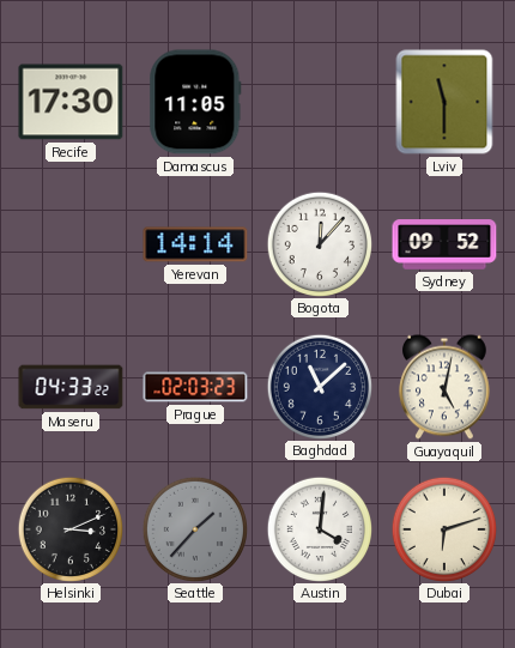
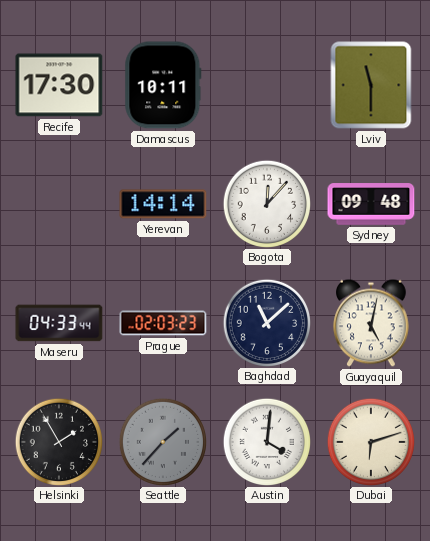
Damascus: 11:05 -> 10:11
Sydney: 09:52 -> 09:48
Maseru: 04:33:22 -> 04:33:44
Helsinki: 3:11 -> 1:55
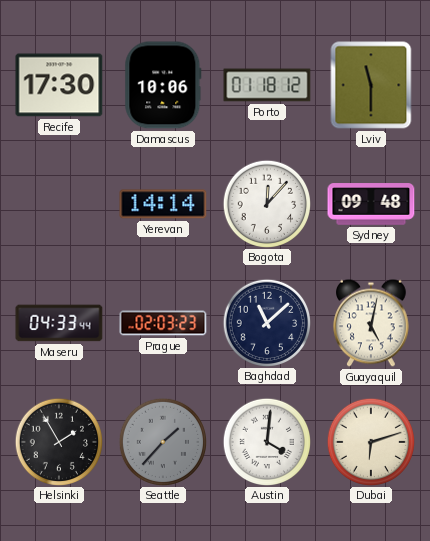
Damascus: 10:11 -> 10:06
Porto: none -> 01:18
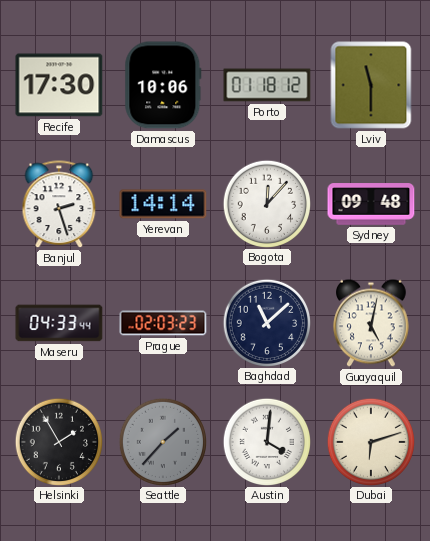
Banjul: none -> 2:27
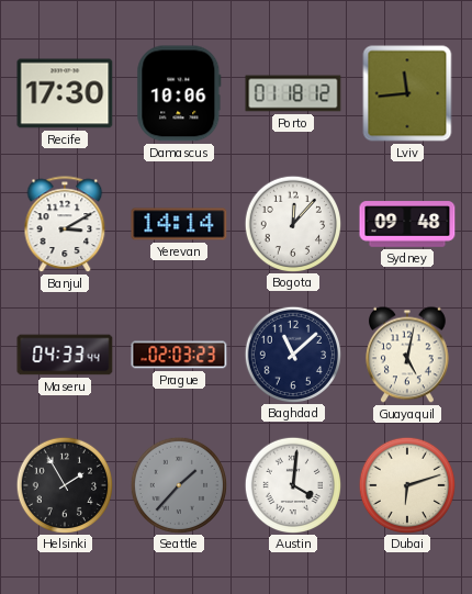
Lviv: 11:30 -> 11:44
Banjul: 2:27 -> 3:10
